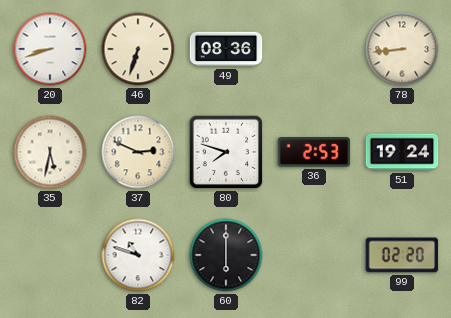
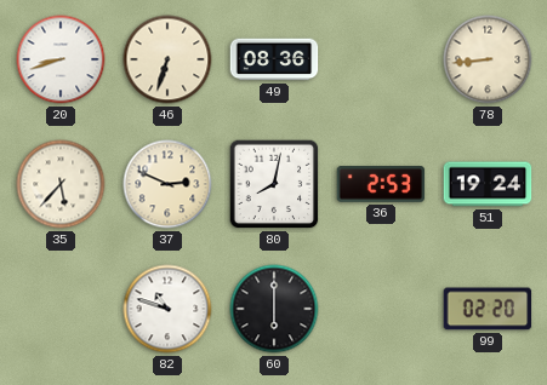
35: 5:32 -> 5:37
80: 7:48 -> 8:02
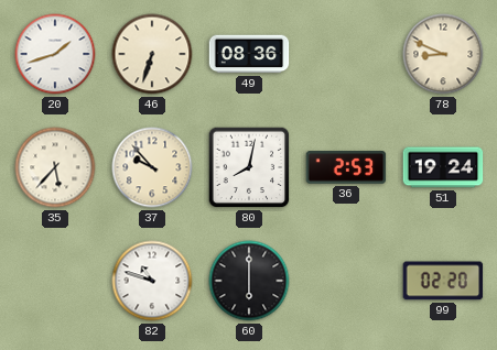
20: 8:42 -> 1:42
78: 8:44 -> 8:49
37: 2:49 -> 9:53
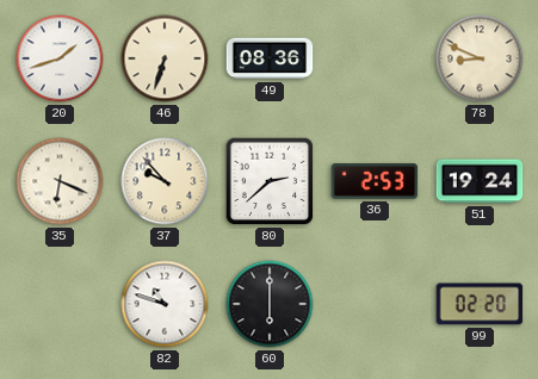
35: 5:37 -> 6:19
80: 8:02 -> 2:38
